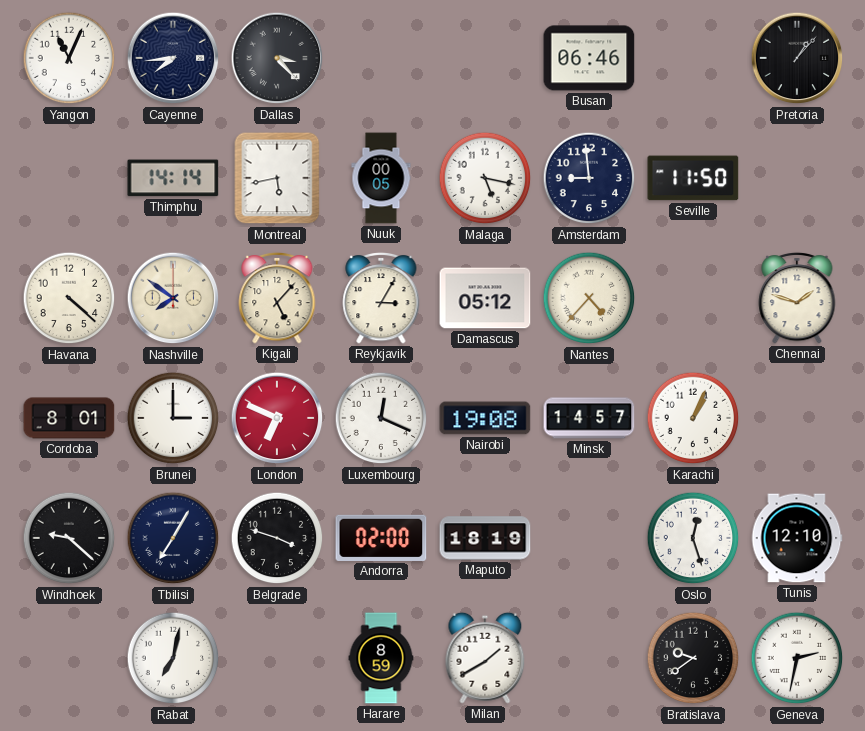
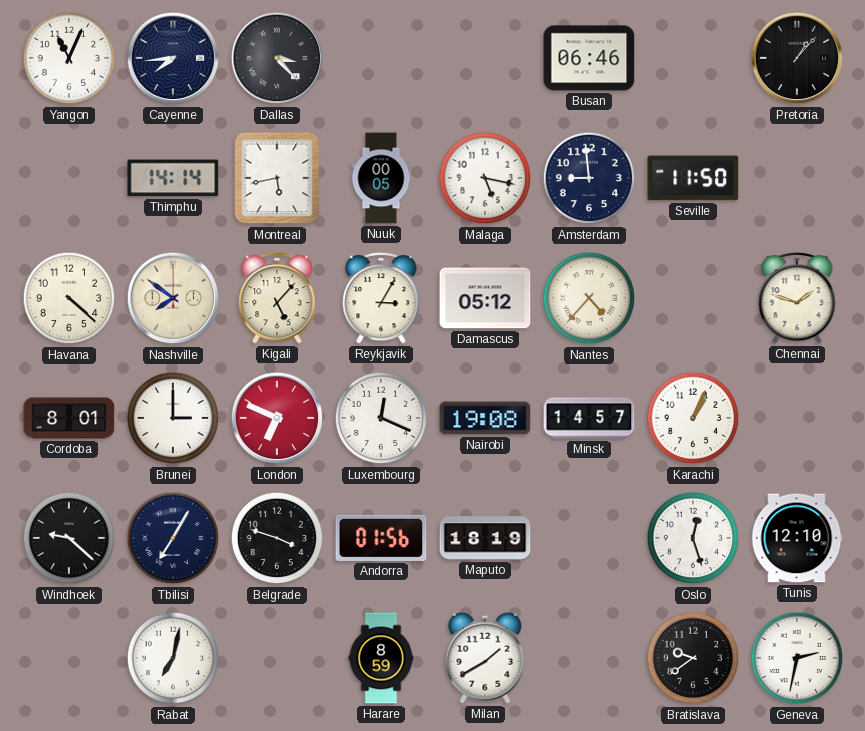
Andorra: 02:00 -> 01:56
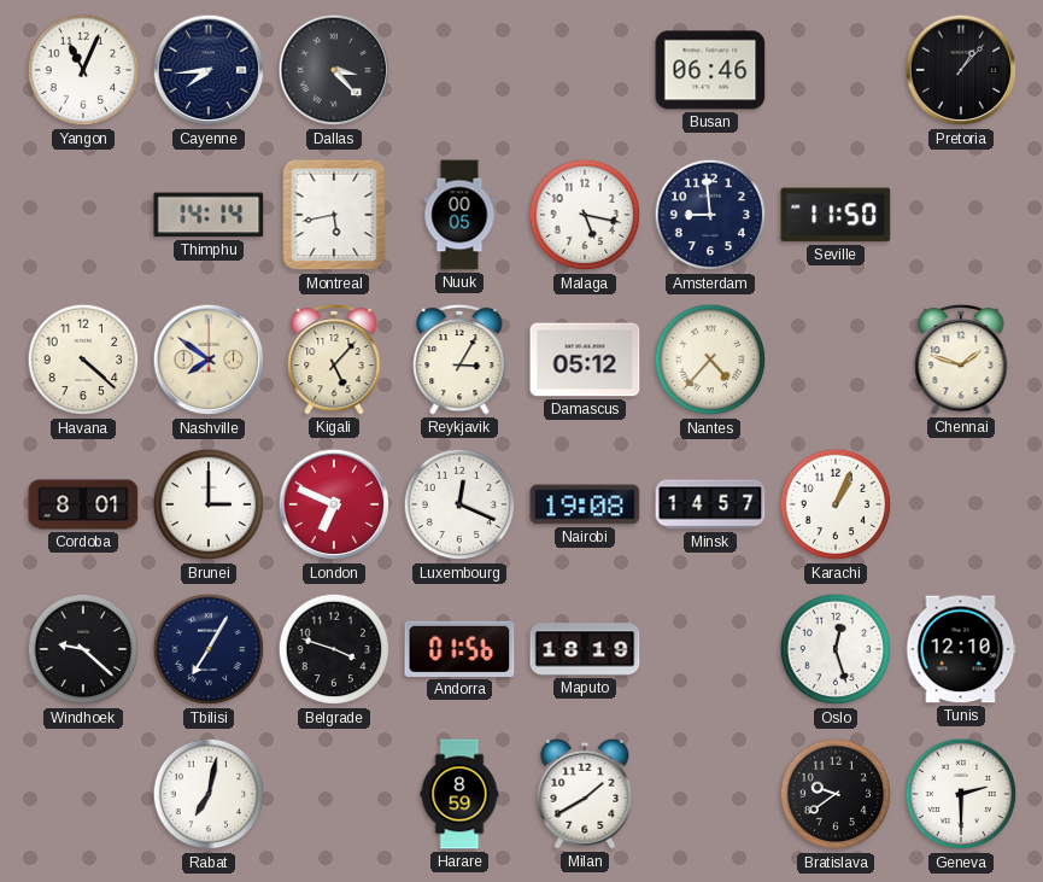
Geneva: 2:32 -> 2:30
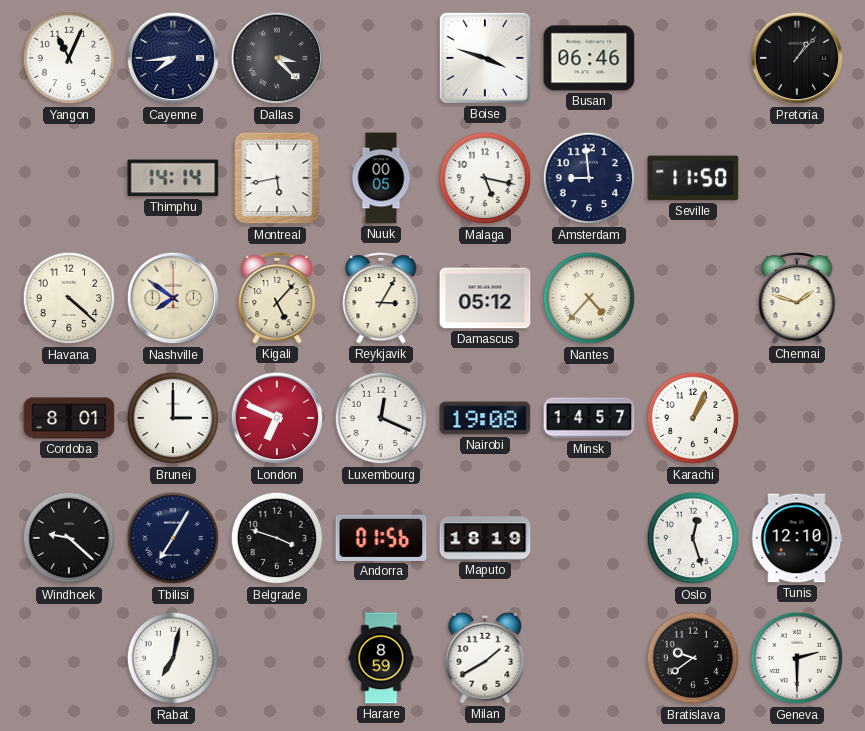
Boise: none -> 3:48
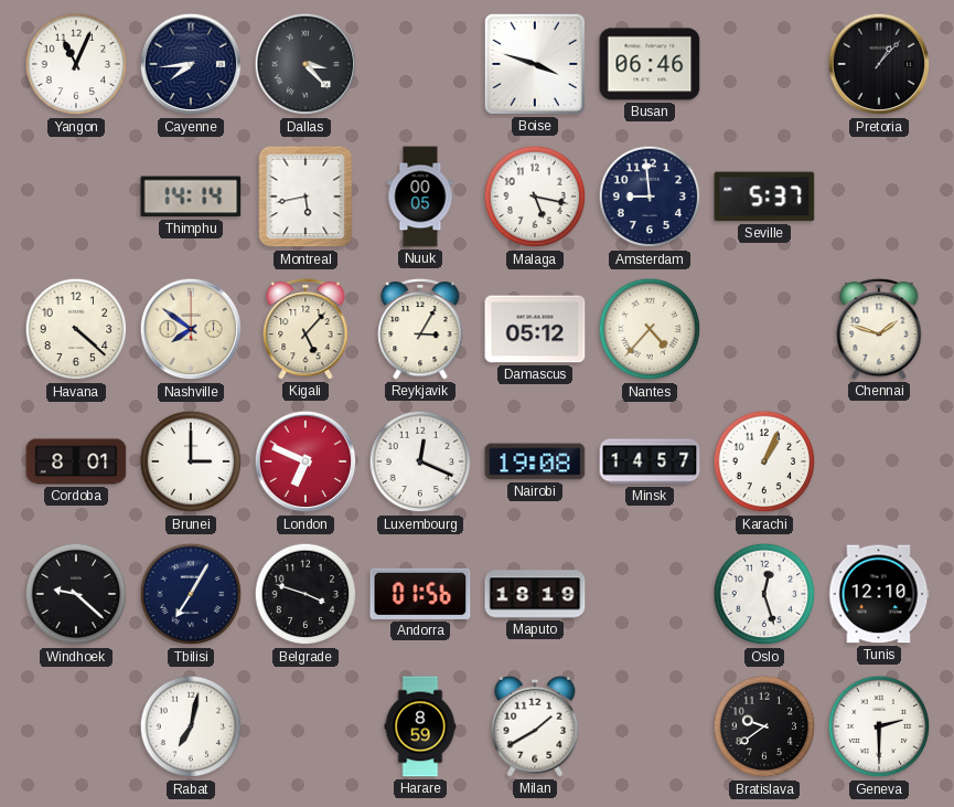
Seville: 11:50 -> 5:37
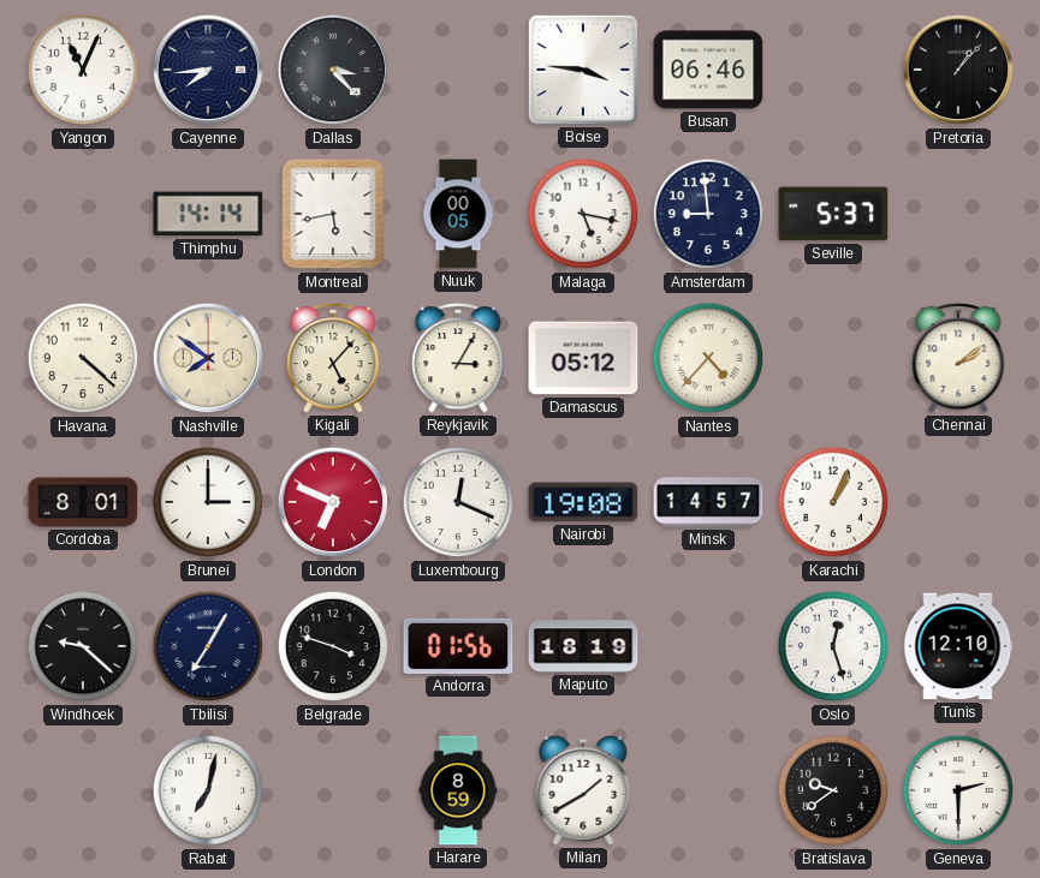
Boise: 3:48 -> 3:46
Chennai: 1:48 -> 2:09
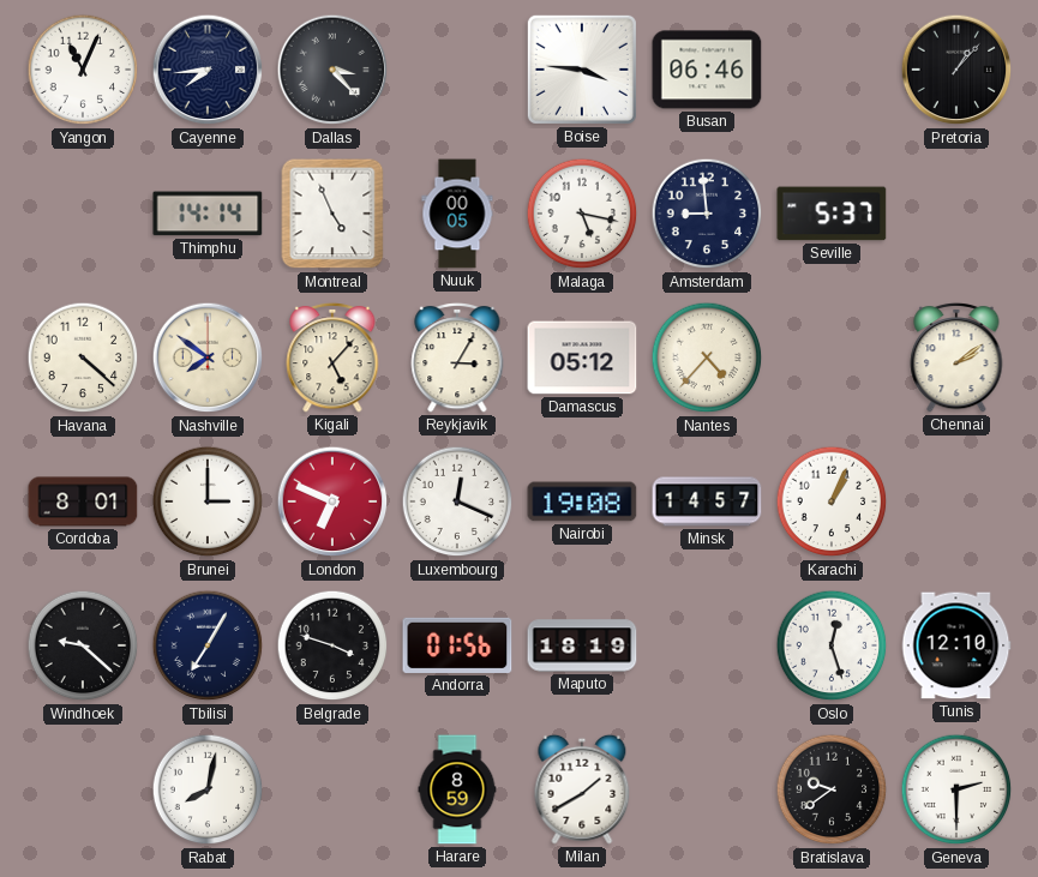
Montreal: 5:43 -> 4:56
Rabat: 7:02 -> 8:02
